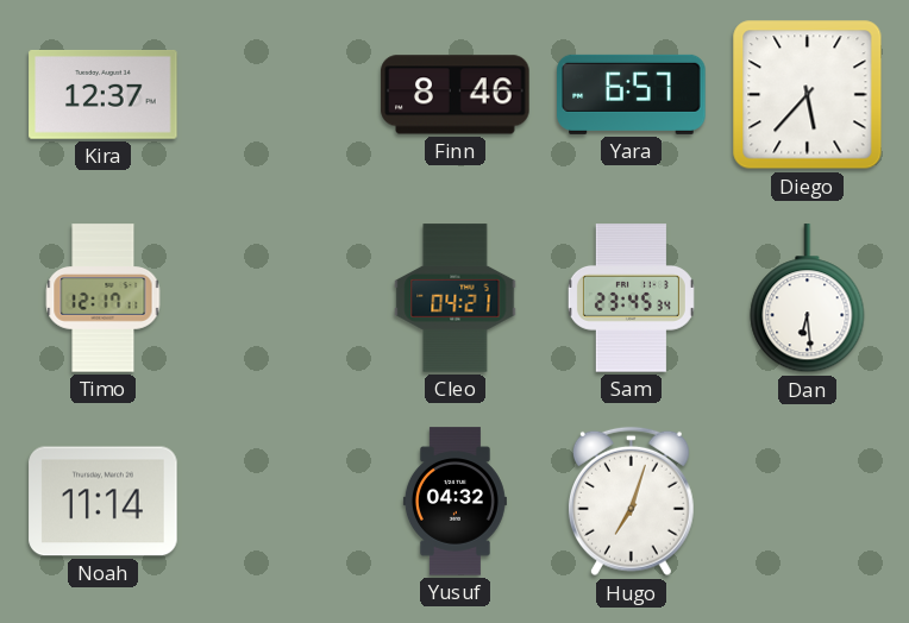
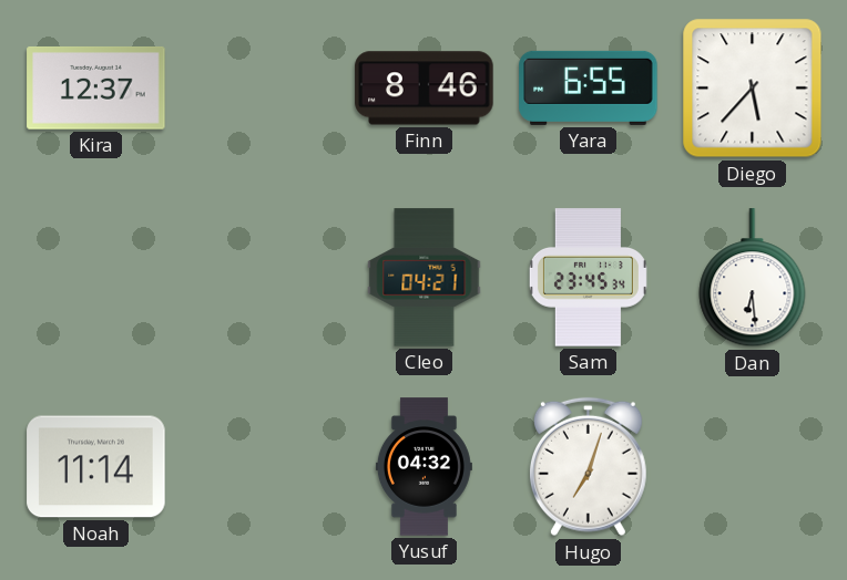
Yara: 6:57 -> 6:55
Timo: 12:17 -> none
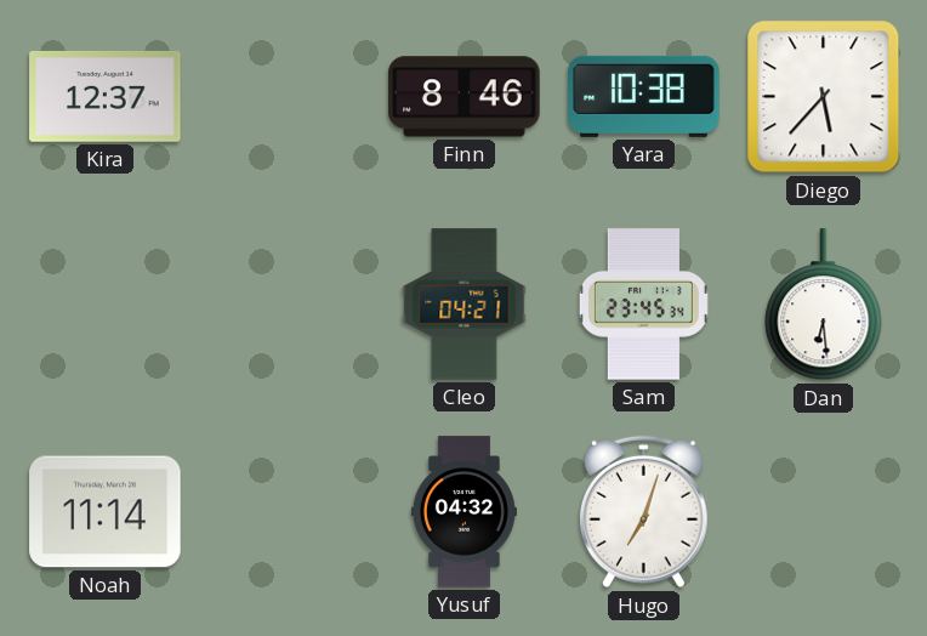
Yara: 6:55 -> 10:38
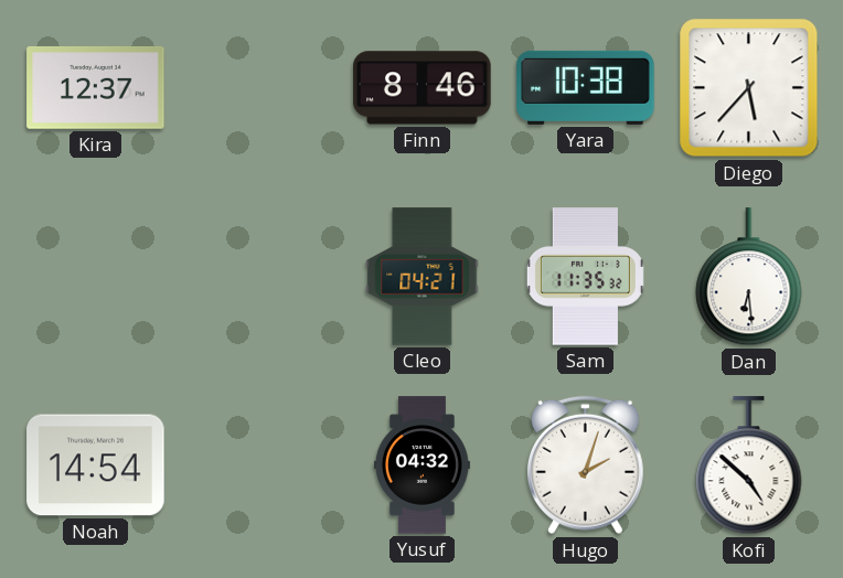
Sam: 23:45 -> 11:35
Noah: 11:14 -> 14:54
Hugo: 7:03 -> 2:03
Kofi: none -> 4:52
